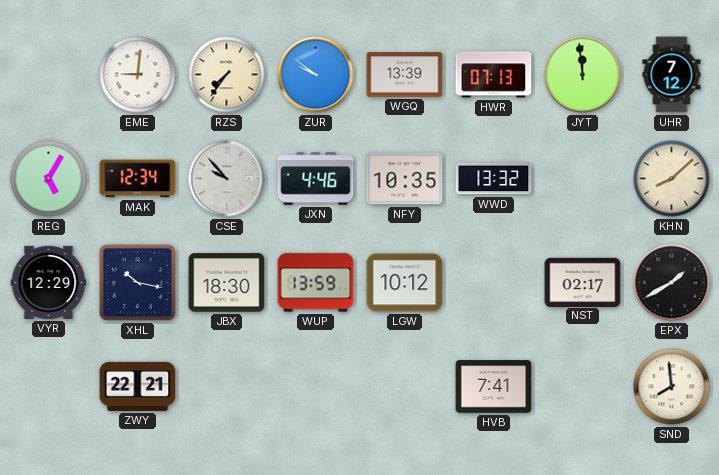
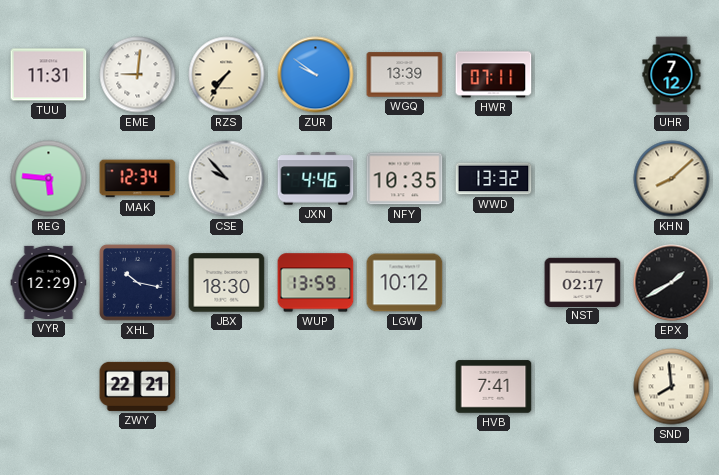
TUU: none -> 11:31
HWR: 07:13 -> 07:11
JYT: 11:59 -> none
REG: 5:05 -> 5:46
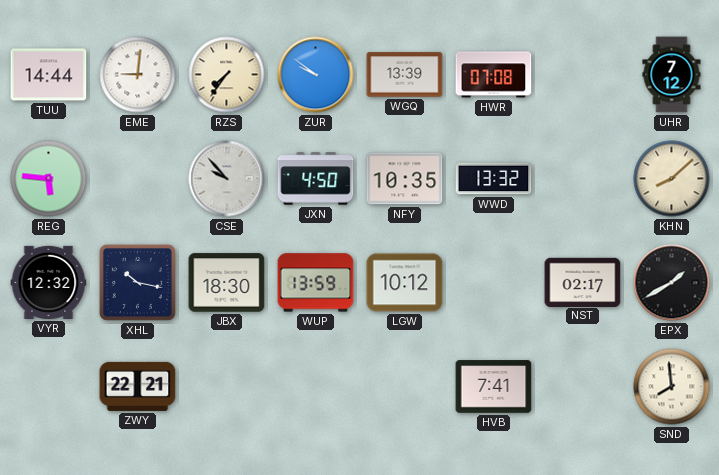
TUU: 11:31 -> 14:44
HWR: 07:11 -> 07:08
MAK: 12:34 -> none
JXN: 4:46 -> 4:50
VYR: 12:29 -> 12:32
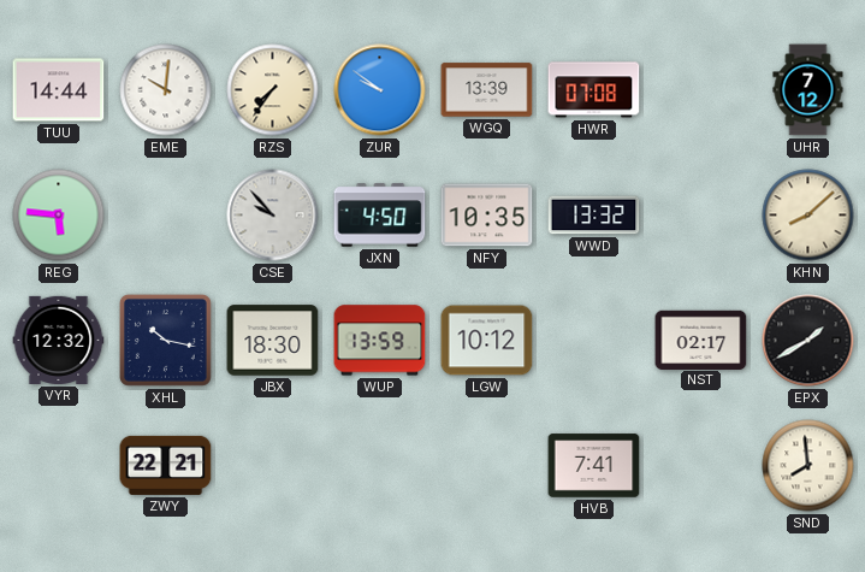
EME: 9:01 -> 10:01
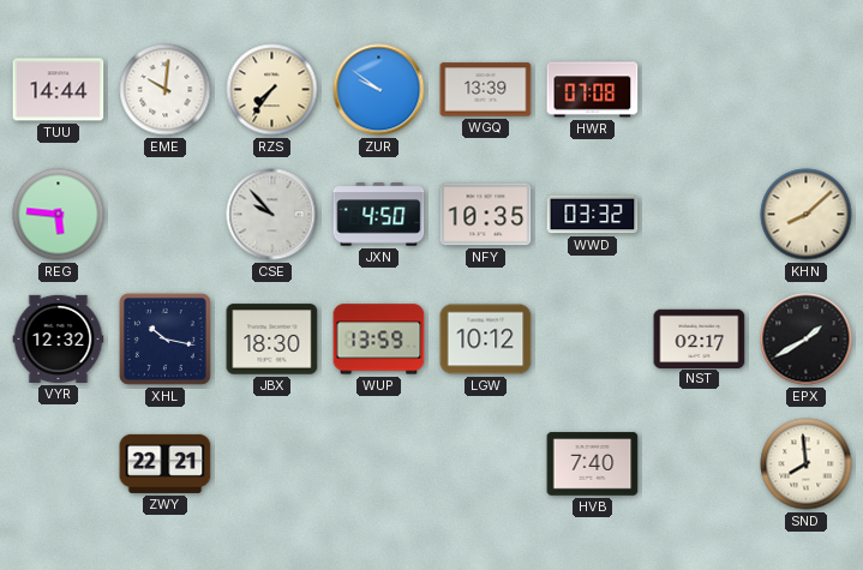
UHR: 7:12 -> none
WWD: 13:32 -> 03:32
HVB: 7:41 -> 7:40
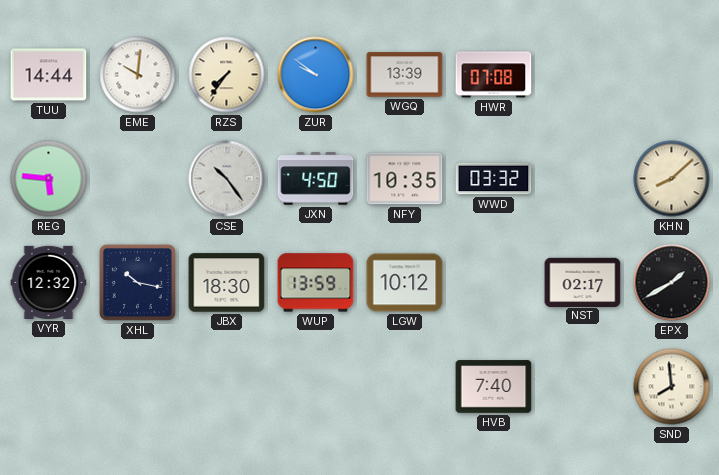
CSE: 9:53 -> 10:24
ZWY: 22:21 -> none
